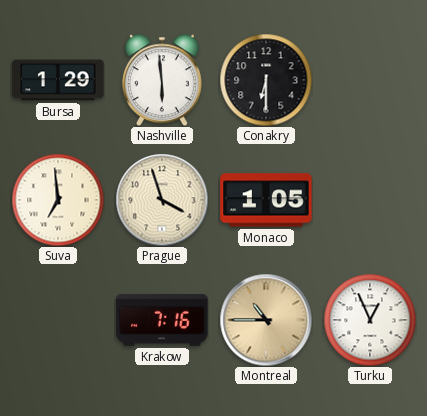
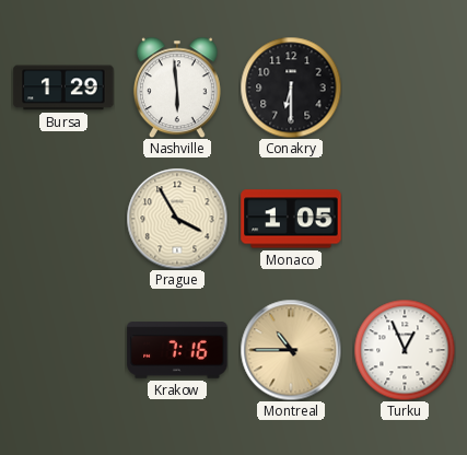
Suva: 6:59 -> none
Prague: 3:57 -> 3:55
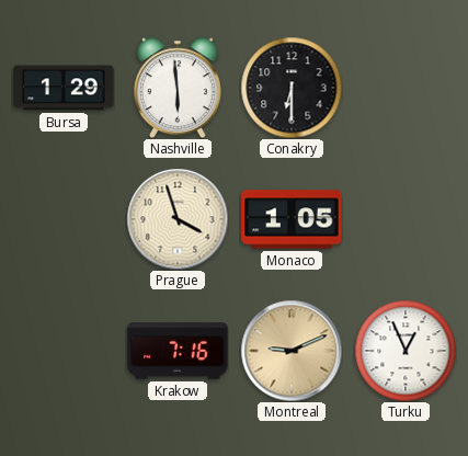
Prague: 3:55 -> 3:57
Montreal: 10:45 -> 9:11
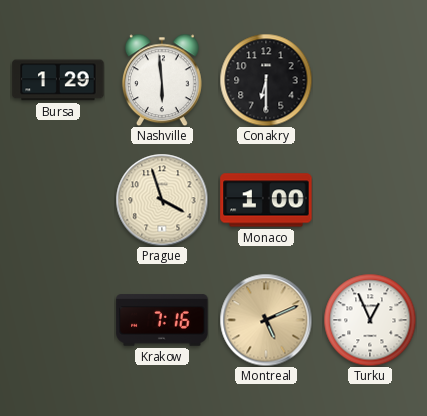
Monaco: 1:05 -> 1:00
Montreal: 9:11 -> 5:11
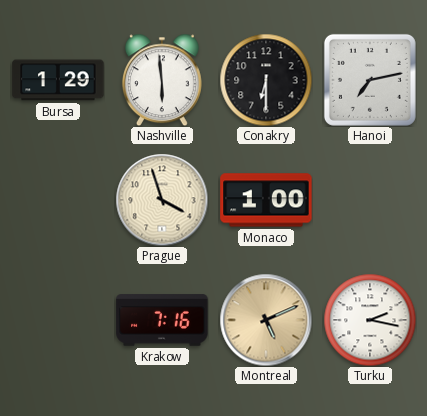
Hanoi: none -> 7:13
Turku: 12:56 -> 2:17
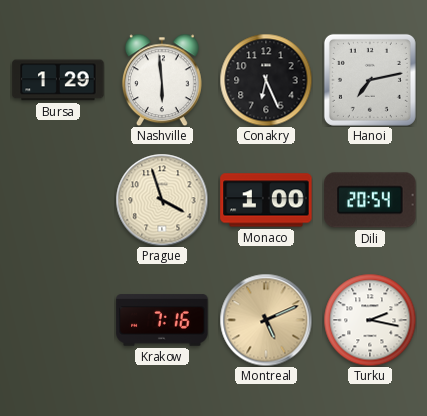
Conakry: 6:30 -> 6:26
Dili: none -> 20:54
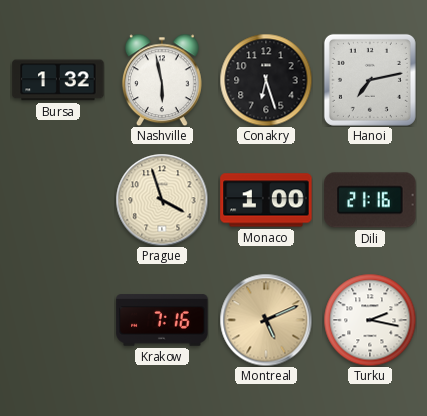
Bursa: 1:29 -> 1:32
Nashville: 5:59 -> 5:58
Conakry: 6:26 -> 6:27
Dili: 20:54 -> 21:16
